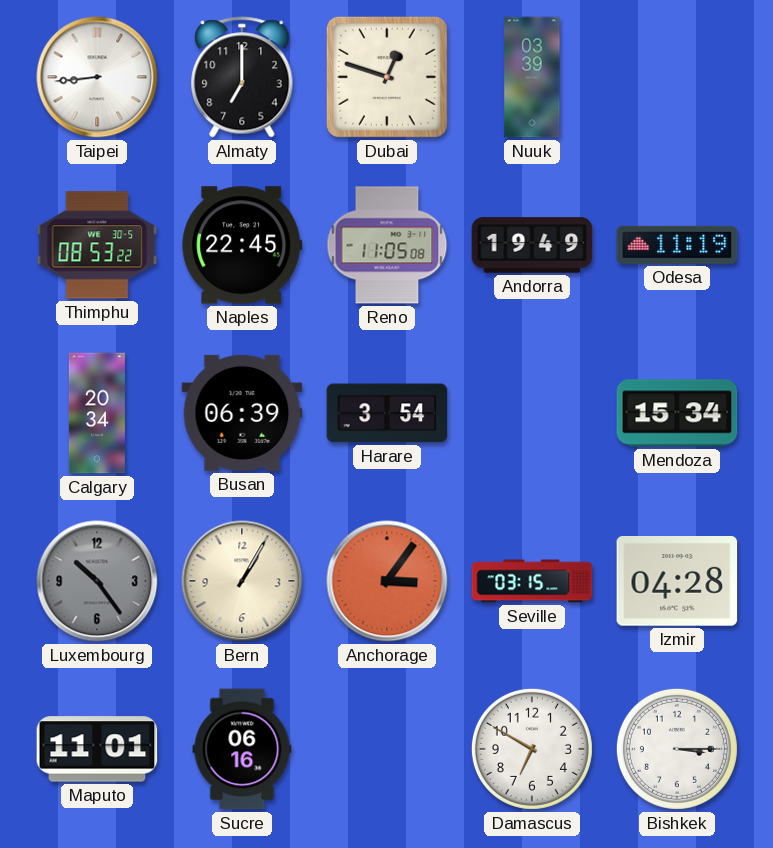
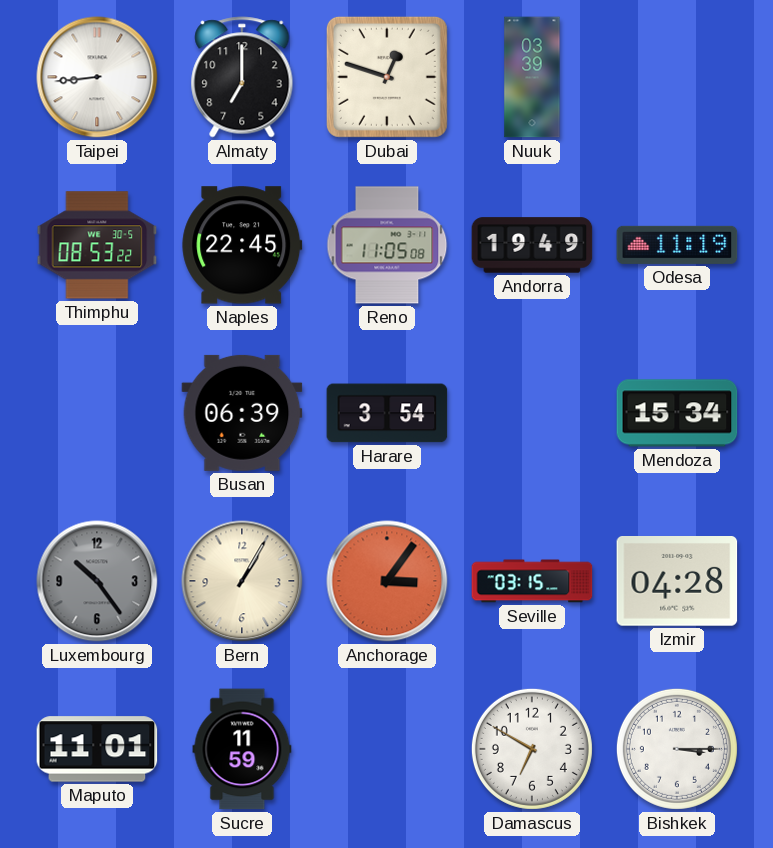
Calgary: 20:34 -> none
Sucre: 06:16 -> 11:59
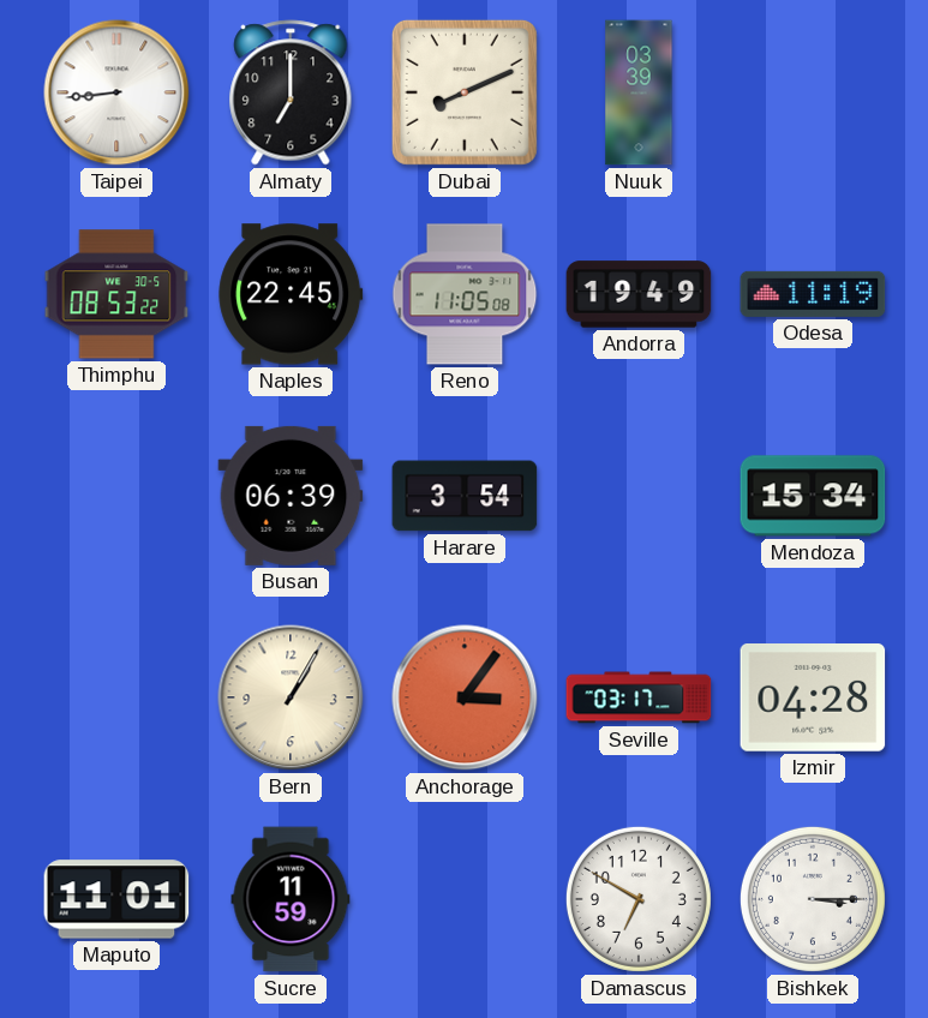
Dubai: 12:48 -> 8:11
Luxembourg: 10:24 -> none
Seville: 03:15 -> 03:17
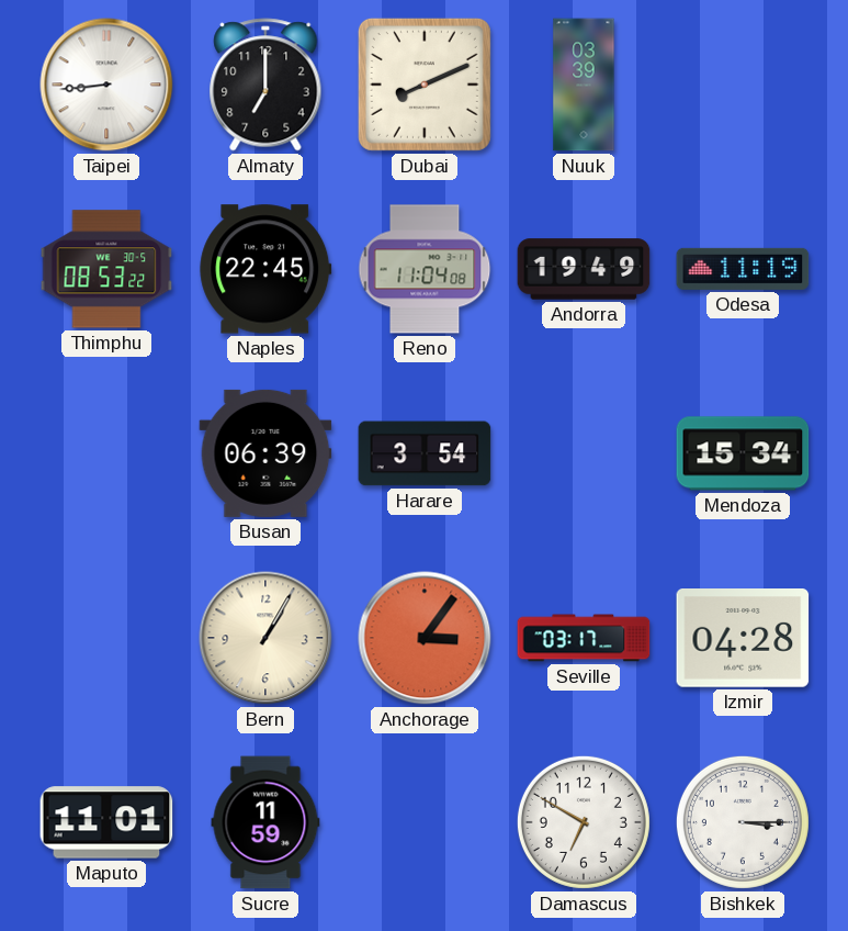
Reno: 11:05 -> 11:04
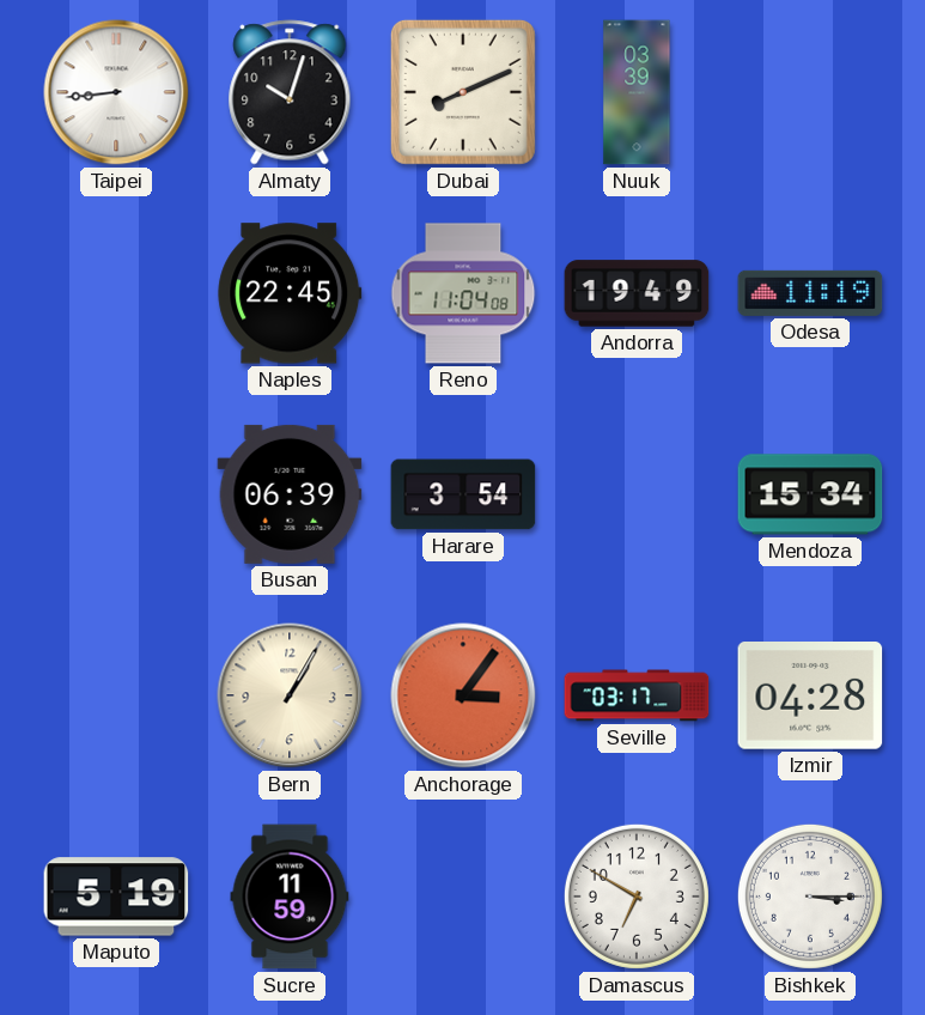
Almaty: 7:00 -> 10:03
Thimphu: 08:53 -> none
Maputo: 11:01 -> 5:19
